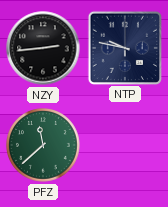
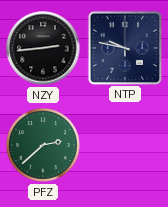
PFZ: 11:38 -> 2:38
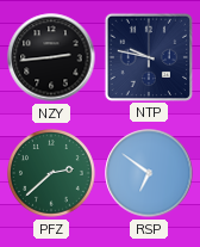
RSP: none -> 6:51
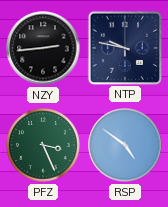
PFZ: 2:38 -> 3:26
RSP: 6:51 -> 4:51
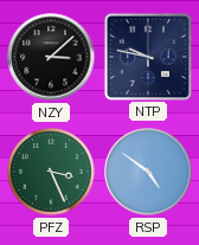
NZY: 2:44 -> 3:08
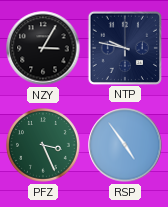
NZY: 3:08 -> 3:05
RSP: 4:51 -> 4:54
